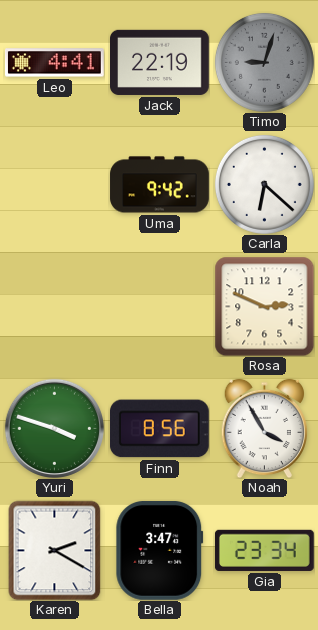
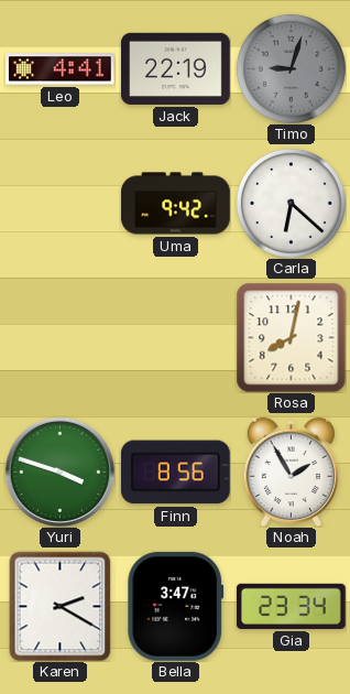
Rosa: 2:49 -> 8:02
Noah: 3:55 -> 1:55
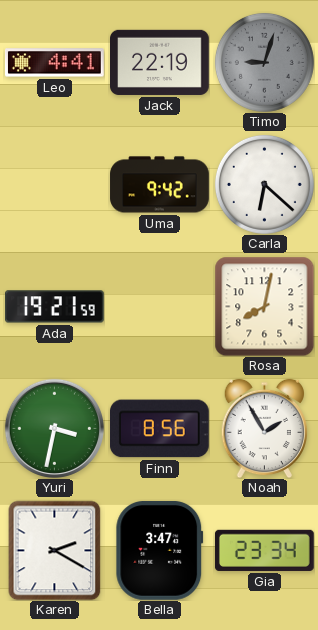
Ada: none -> 19:21
Yuri: 3:48 -> 3:32
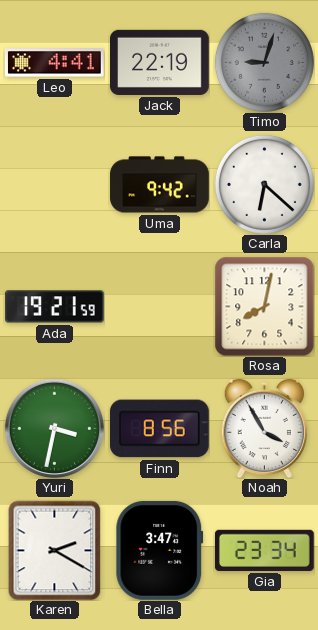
Noah: 1:55 -> 3:55
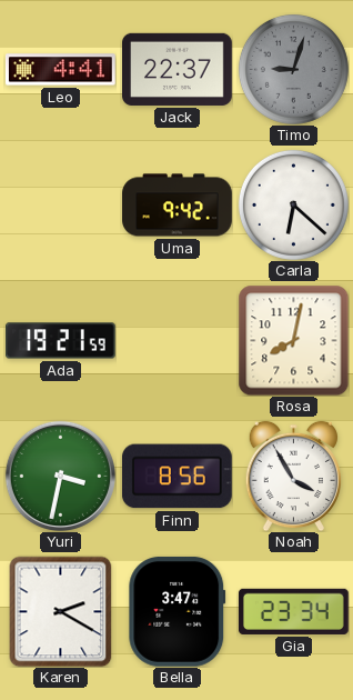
Jack: 22:19 -> 22:37
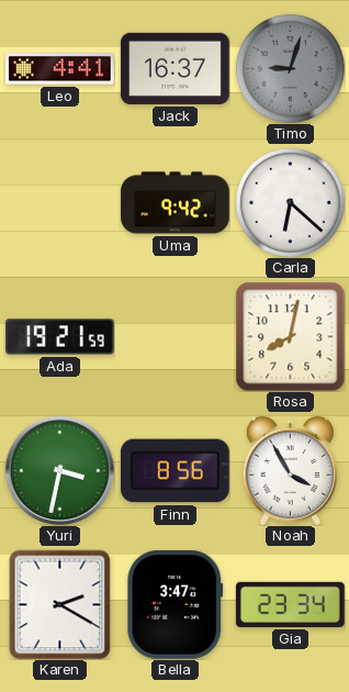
Jack: 22:37 -> 16:37
